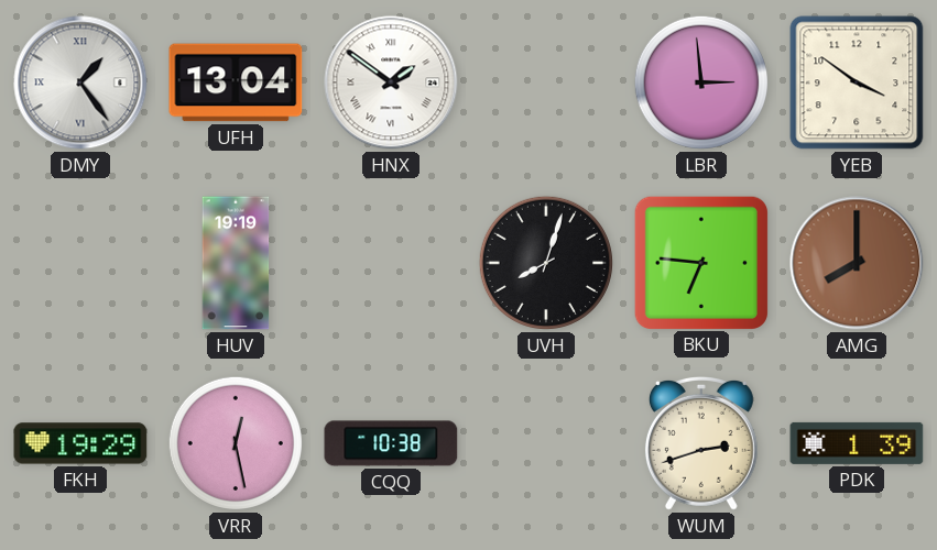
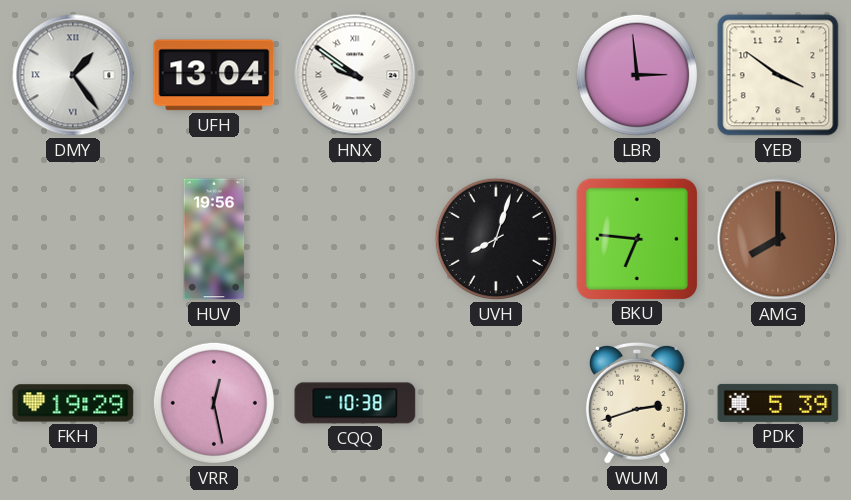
HNX: 1:51 -> 9:51
HUV: 19:19 -> 19:56
PDK: 1:39 -> 5:39
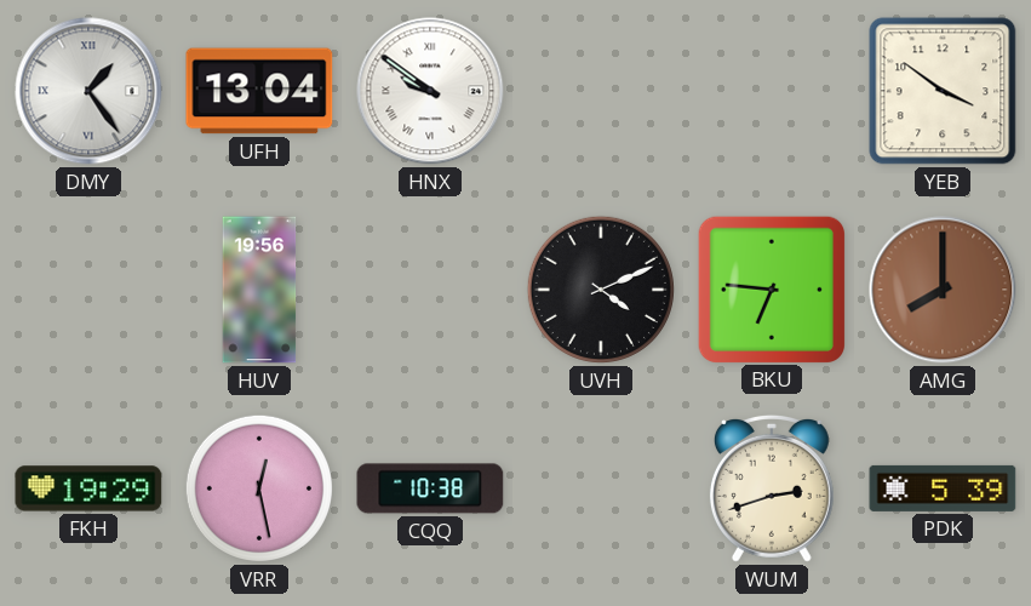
LBR: 2:59 -> none
UVH: 8:03 -> 4:11
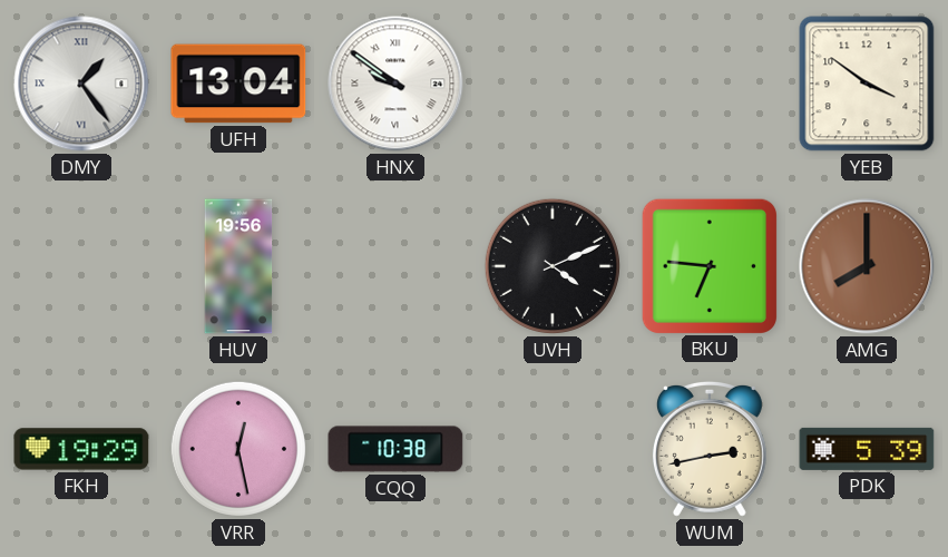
WUM: 2:42 -> 2:43
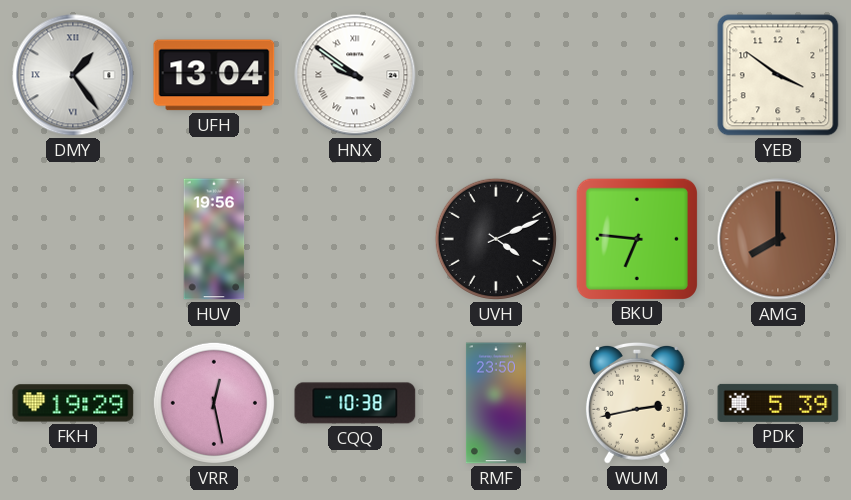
RMF: none -> 23:50
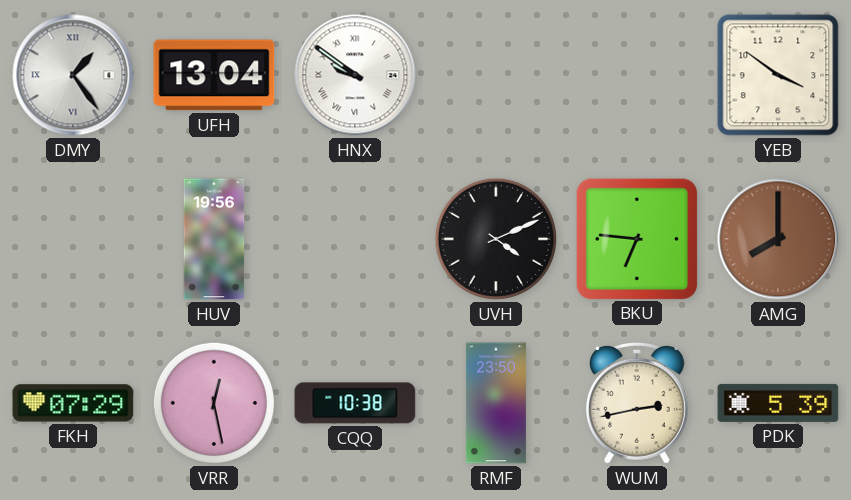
FKH: 19:29 -> 07:29
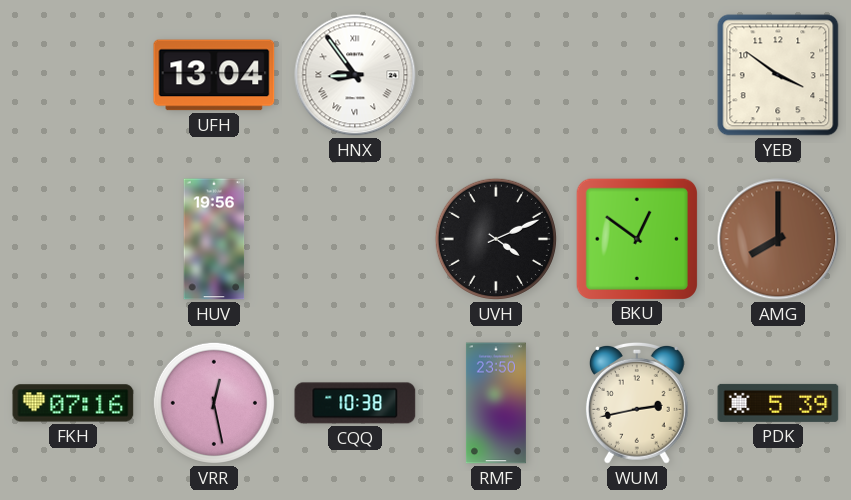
DMY: 1:24 -> none
HNX: 9:51 -> 8:54
BKU: 6:46 -> 12:51
FKH: 07:29 -> 07:16
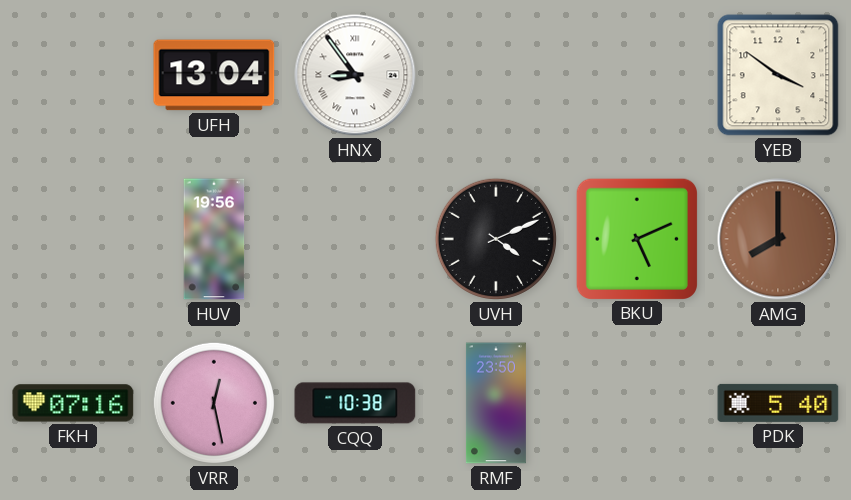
BKU: 12:51 -> 5:11
WUM: 2:43 -> none
PDK: 5:39 -> 5:40
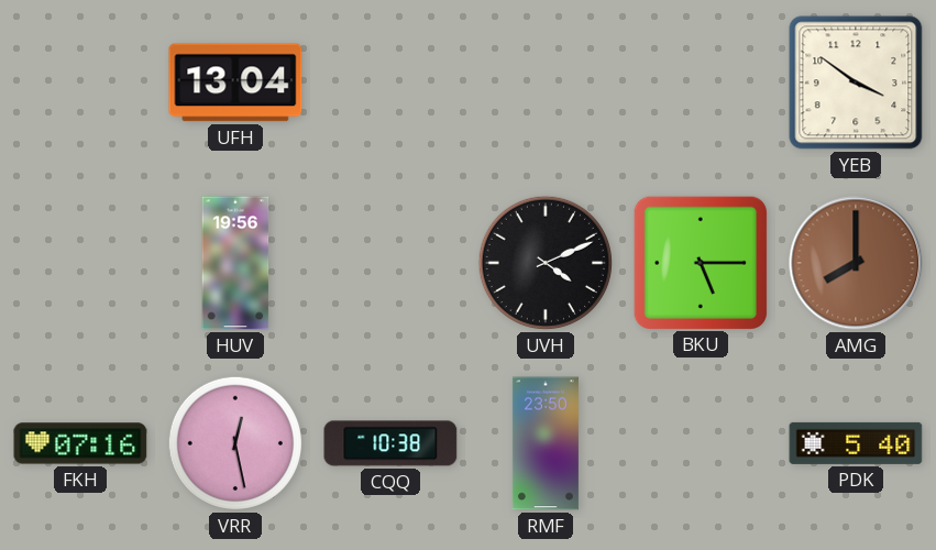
HNX: 8:54 -> none
BKU: 5:11 -> 5:15
